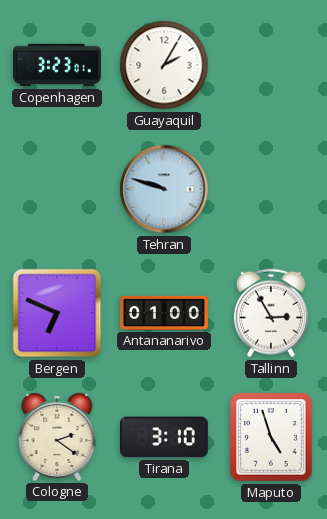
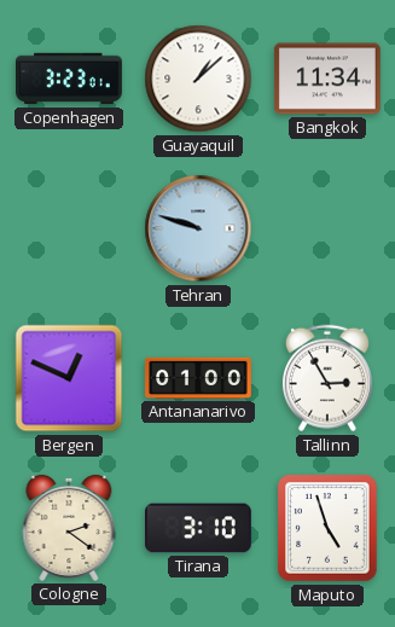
Guayaquil: 2:05 -> 1:08
Bangkok: none -> 11:34
Bergen: 6:49 -> 12:49
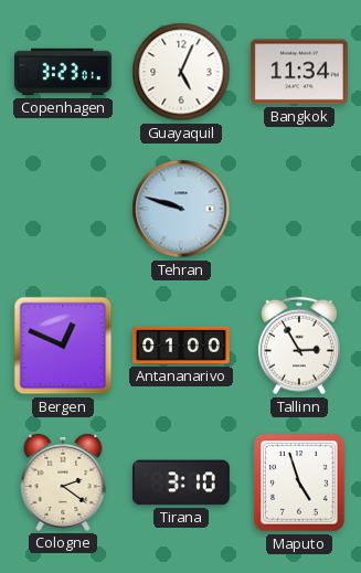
Guayaquil: 1:08 -> 5:04
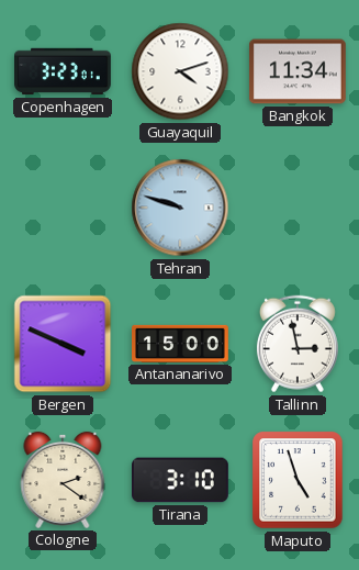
Guayaquil: 5:04 -> 4:12
Bergen: 12:49 -> 3:49
Antananarivo: 01:00 -> 15:00
Tallinn: 2:55 -> 2:58
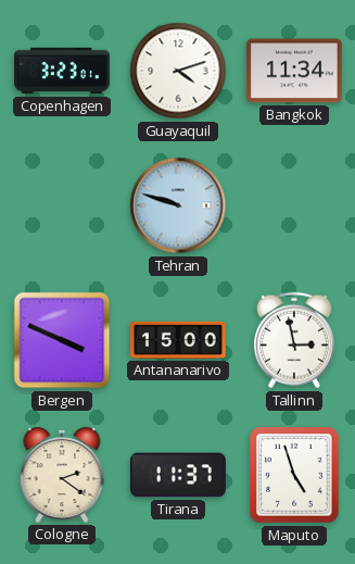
Tirana: 3:10 -> 11:37
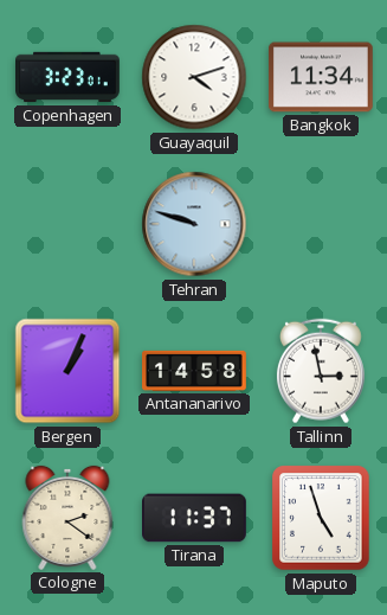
Bergen: 3:49 -> 1:04
Antananarivo: 15:00 -> 14:58
